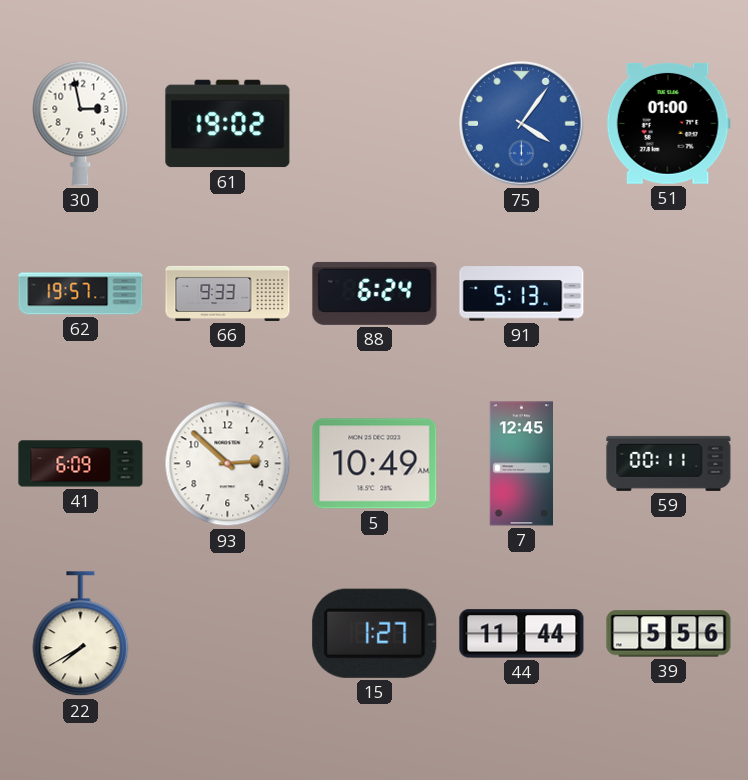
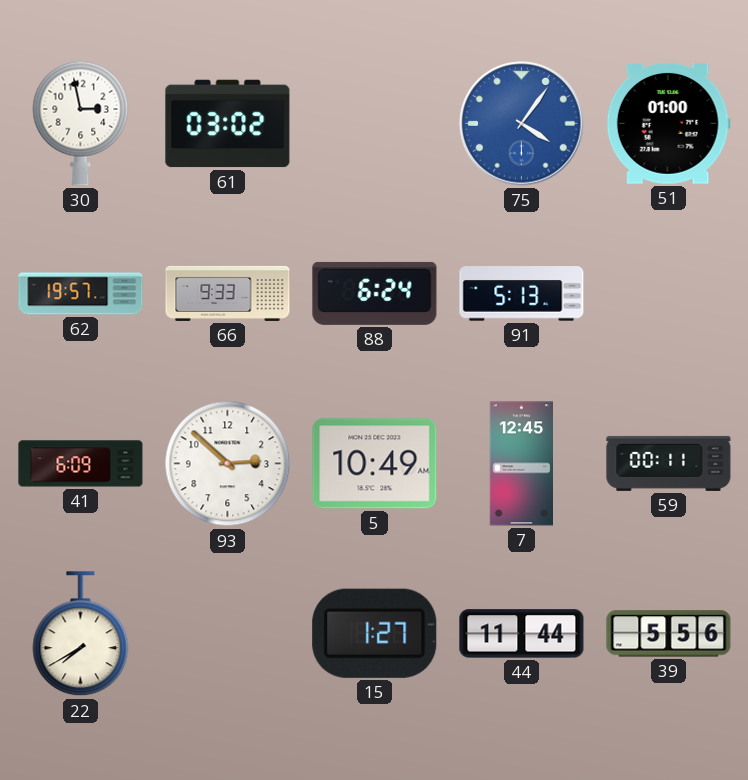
61: 19:02 -> 03:02
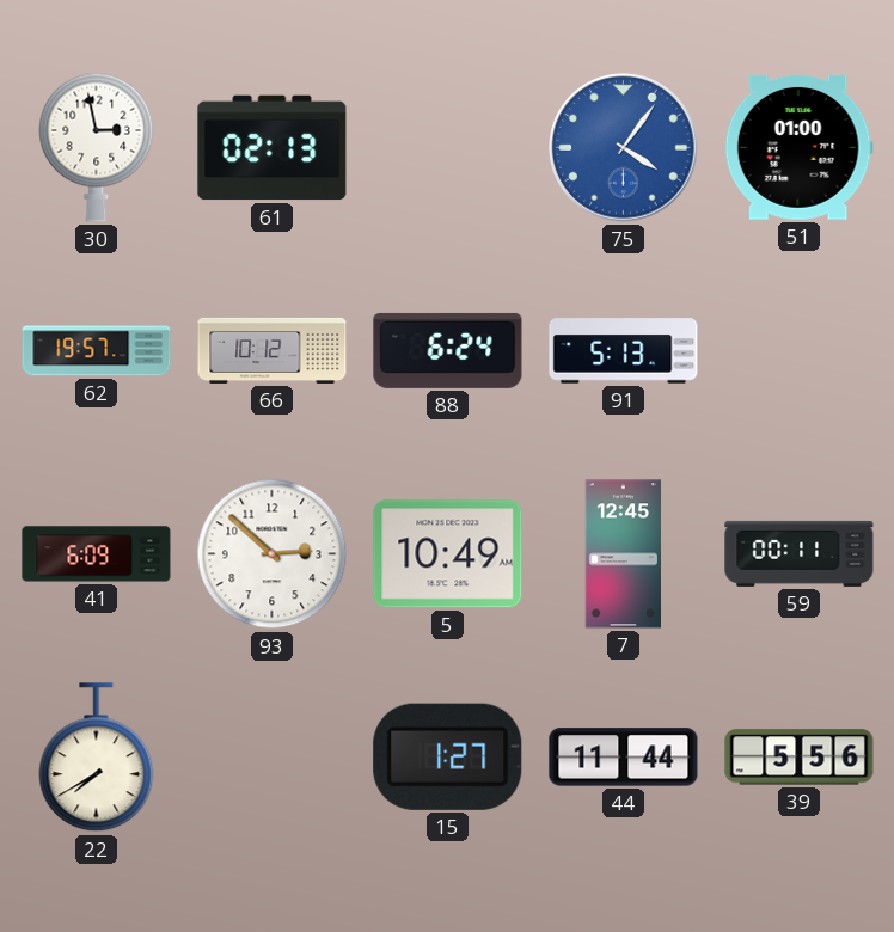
61: 03:02 -> 02:13
66: 9:33 -> 10:12
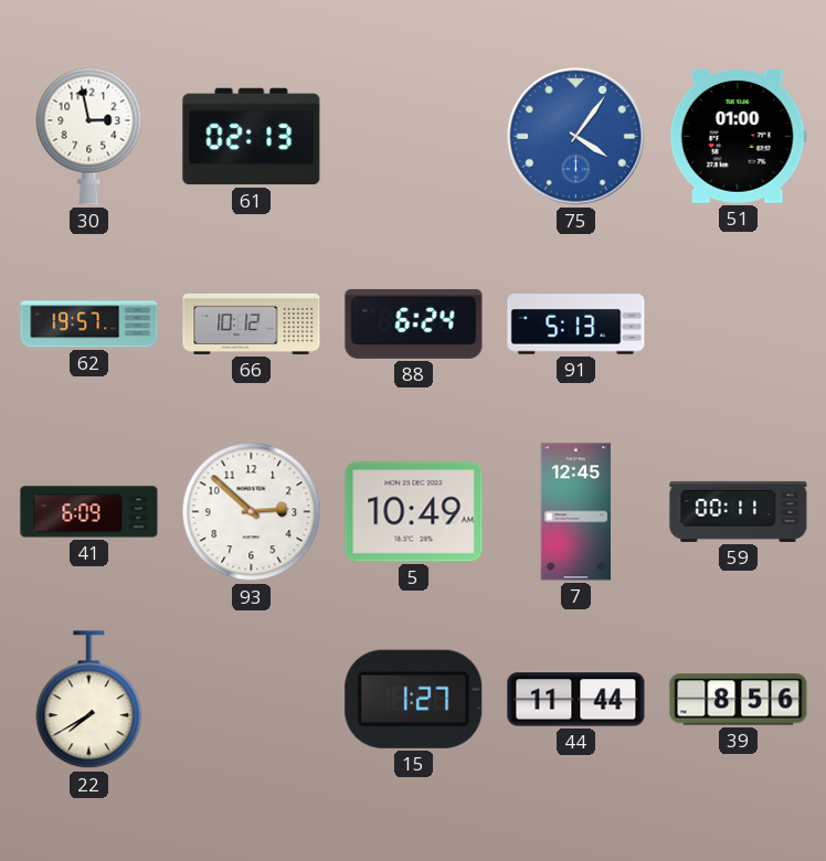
39: 5:56 -> 8:56
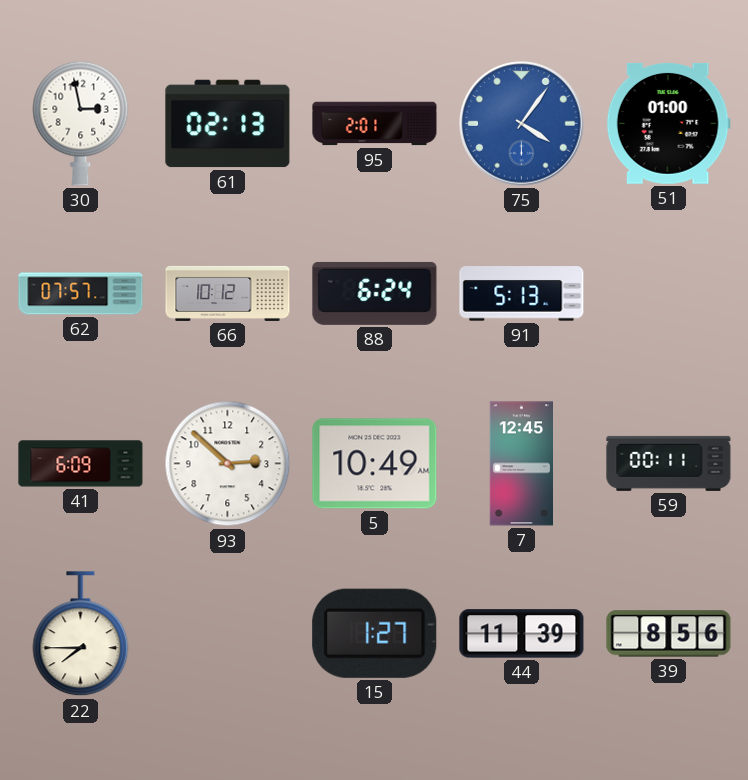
95: none -> 2:01
62: 19:57 -> 07:57
22: 7:40 -> 7:45
44: 11:44 -> 11:39
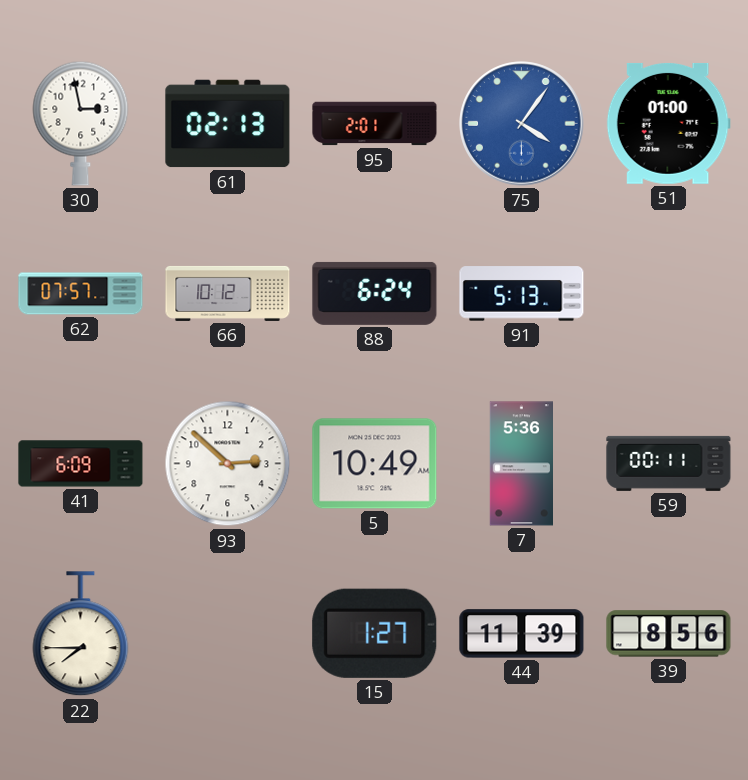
7: 12:45 -> 5:36
